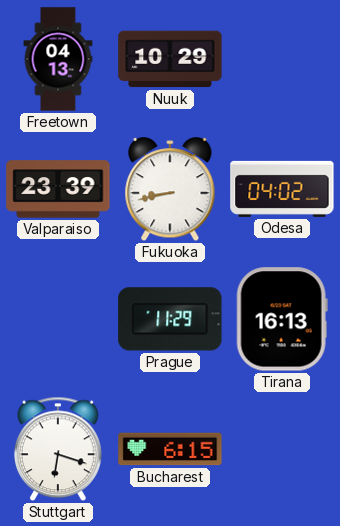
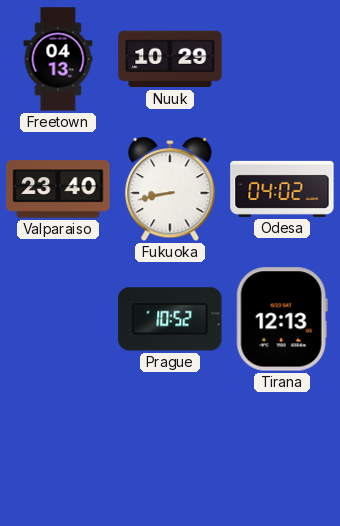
Valparaiso: 23:39 -> 23:40
Prague: 11:29 -> 10:52
Tirana: 16:13 -> 12:13
Stuttgart: 6:18 -> none
Bucharest: 6:15 -> none
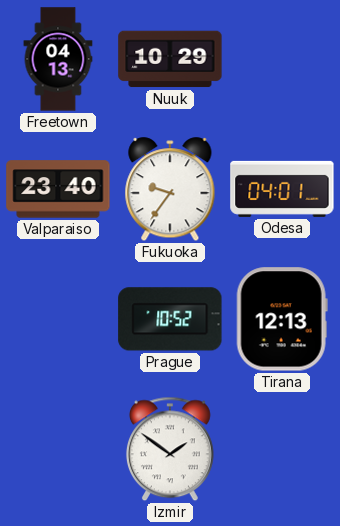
Fukuoka: 8:43 -> 9:36
Odesa: 04:02 -> 04:01
Izmir: none -> 1:51
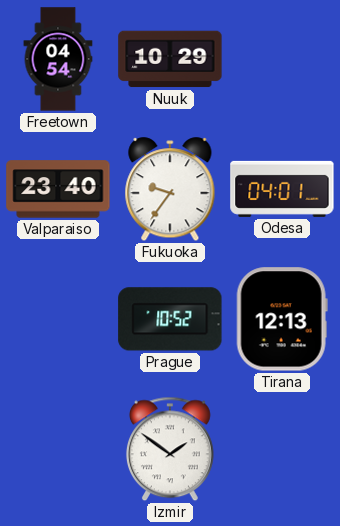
Freetown: 04:13 -> 04:54
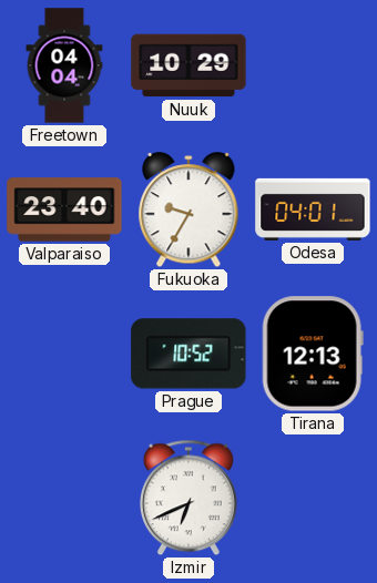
Freetown: 04:54 -> 04:04
Fukuoka: 9:36 -> 9:35
Izmir: 1:51 -> 6:41
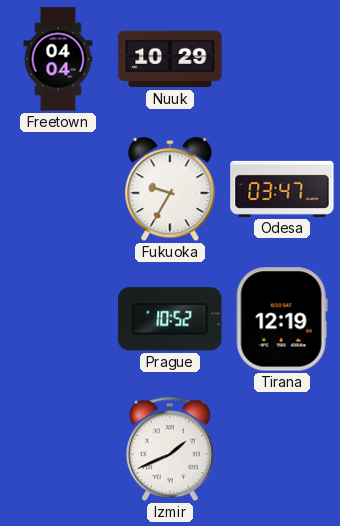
Valparaiso: 23:40 -> none
Odesa: 04:01 -> 03:47
Tirana: 12:13 -> 12:19
Izmir: 6:41 -> 1:41
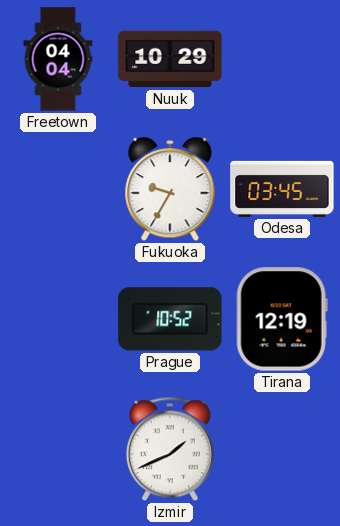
Odesa: 03:47 -> 03:45
